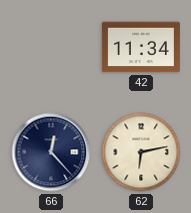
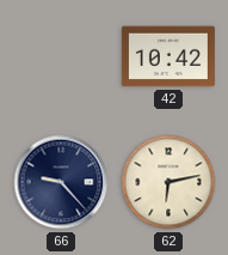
42: 11:34 -> 10:42
66: 12:23 -> 9:23
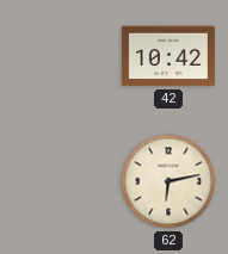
66: 9:23 -> none
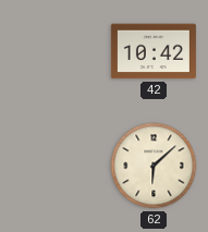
62: 6:13 -> 6:08
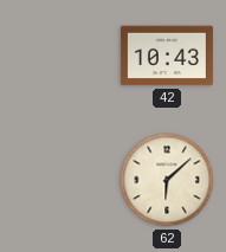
42: 10:42 -> 10:43
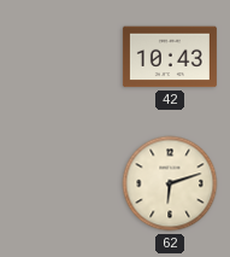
62: 6:08 -> 6:12
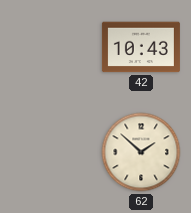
62: 6:12 -> 1:52
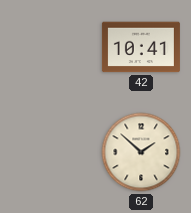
42: 10:43 -> 10:41
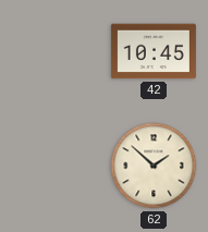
42: 10:41 -> 10:45
